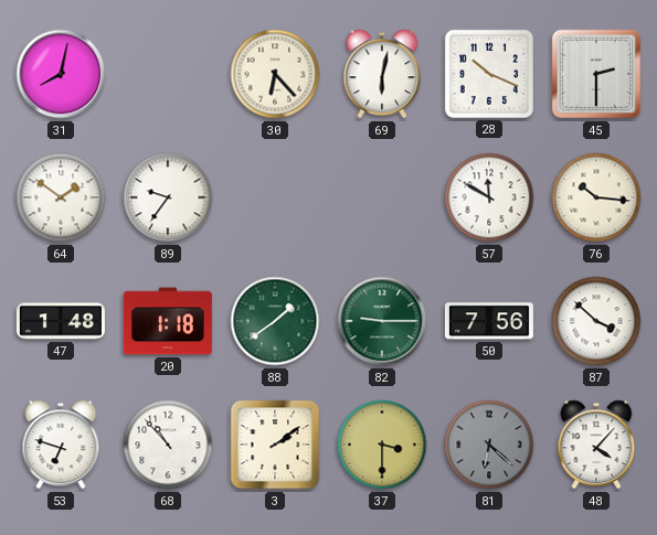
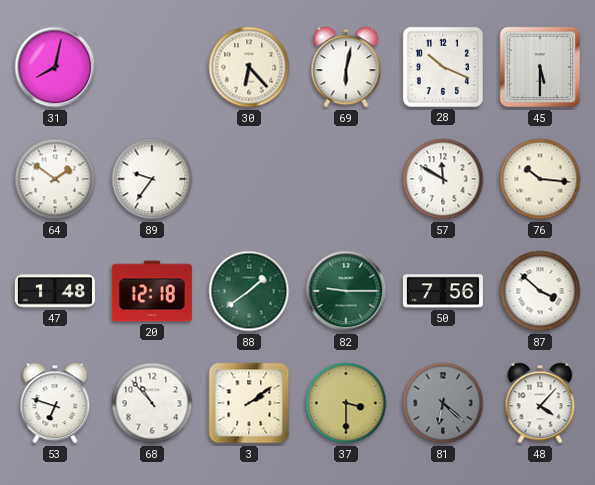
45: 2:30 -> 5:30
20: 1:18 -> 12:18
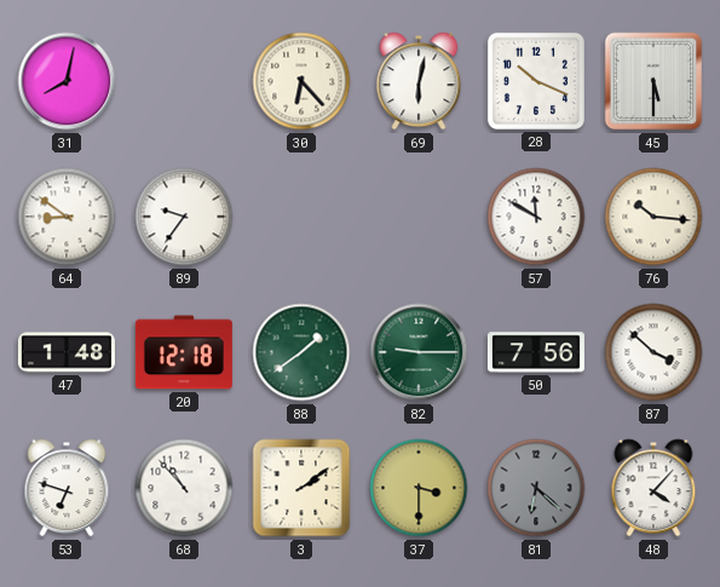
64: 1:51 -> 8:51
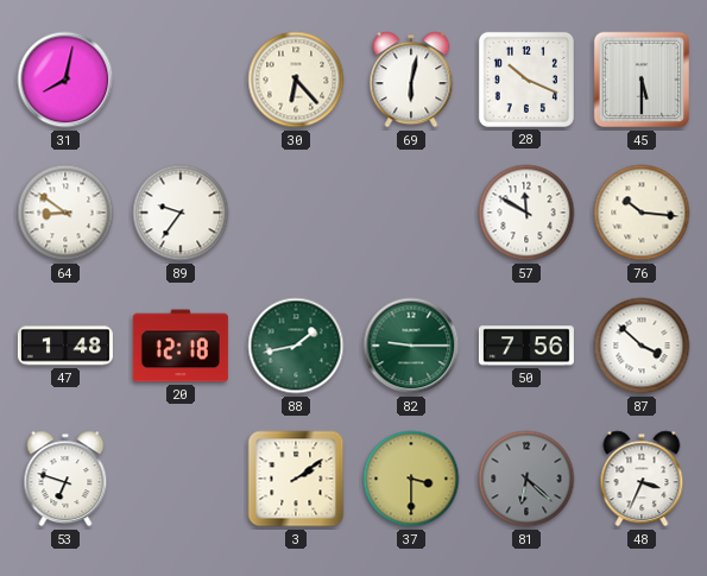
88: 1:39 -> 1:43
68: 10:53 -> none
48: 4:07 -> 3:34
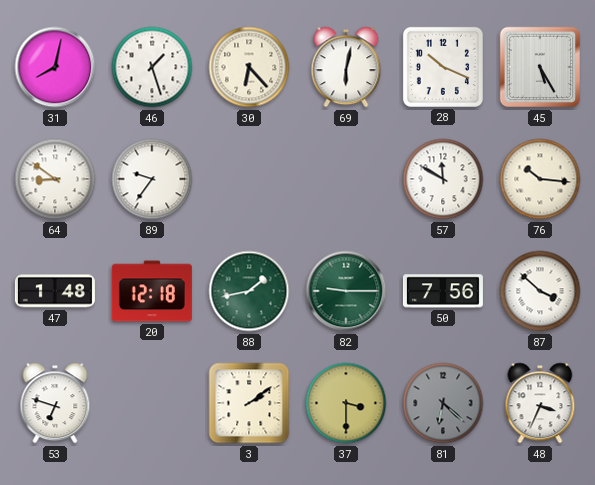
46: none -> 1:27
45: 5:30 -> 5:25
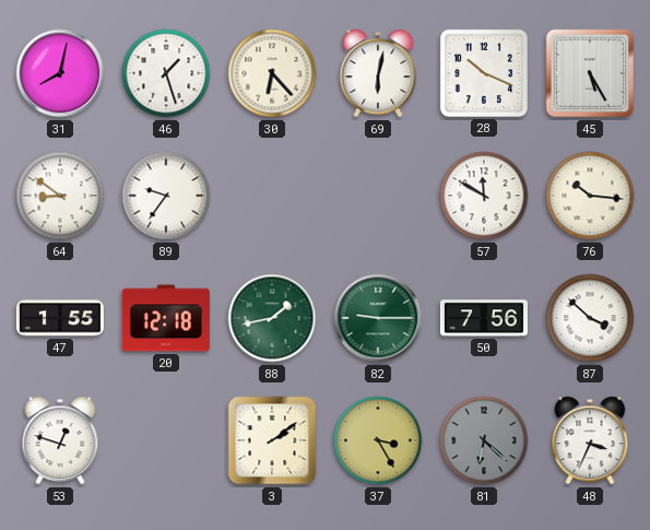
47: 1:48 -> 1:55
53: 6:48 -> 12:48
37: 3:30 -> 3:25
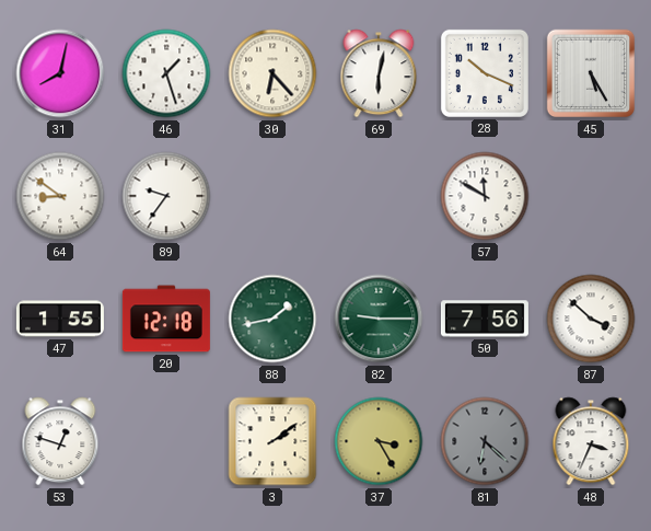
76: 10:16 -> none
